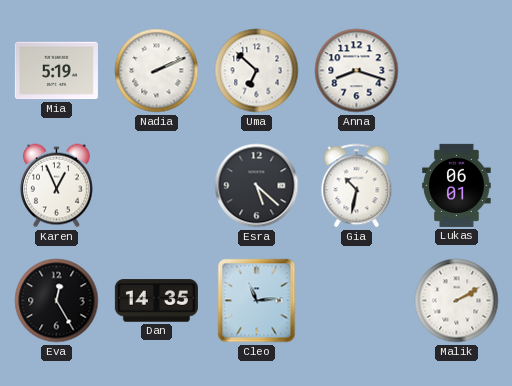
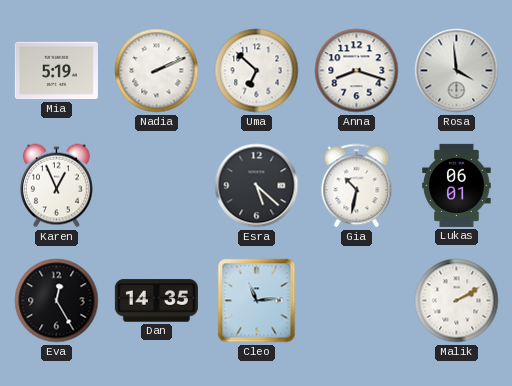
Rosa: none -> 3:59
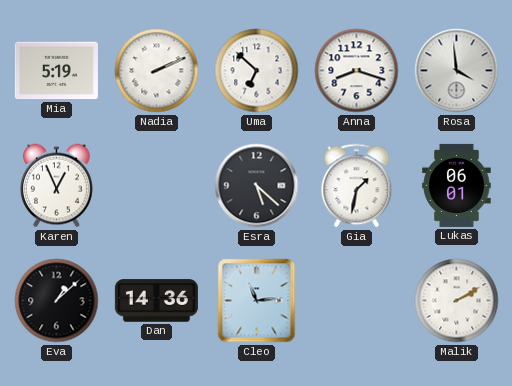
Gia: 10:32 -> 1:32
Eva: 12:25 -> 1:08
Dan: 14:35 -> 14:36
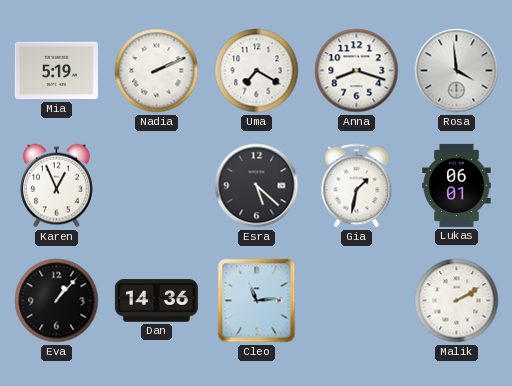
Uma: 6:52 -> 7:20
Eva: 1:08 -> 1:07
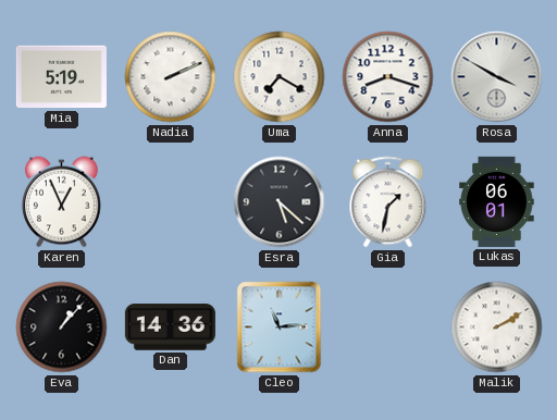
Rosa: 3:59 -> 3:50
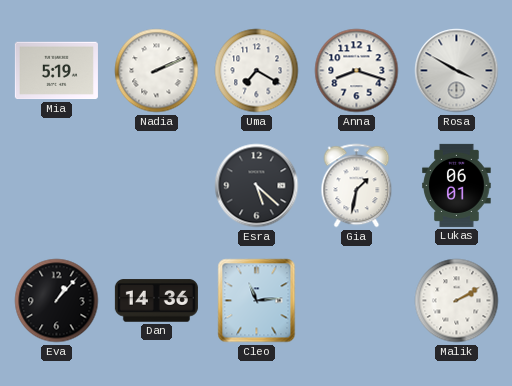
Karen: 12:56 -> none
